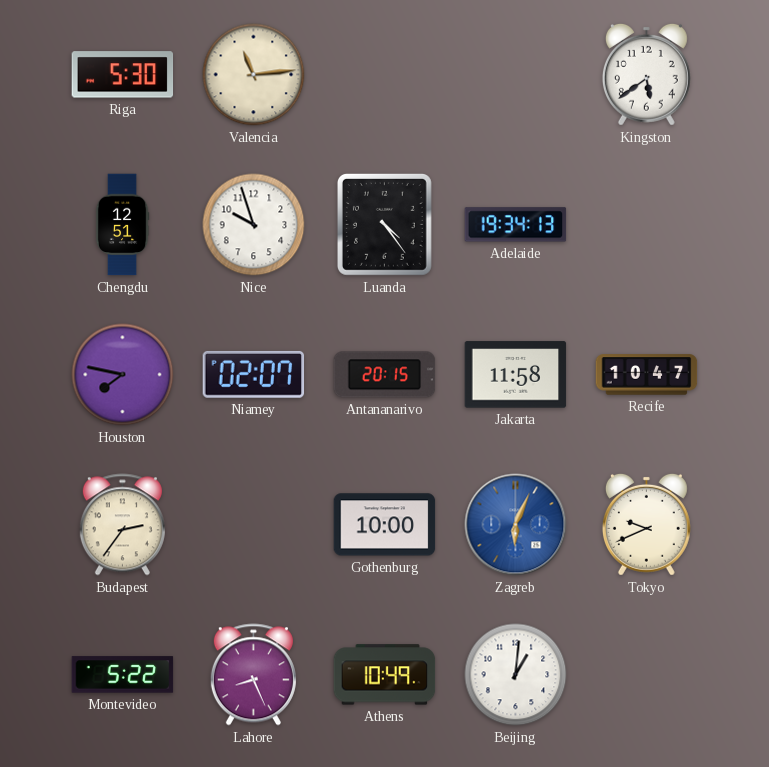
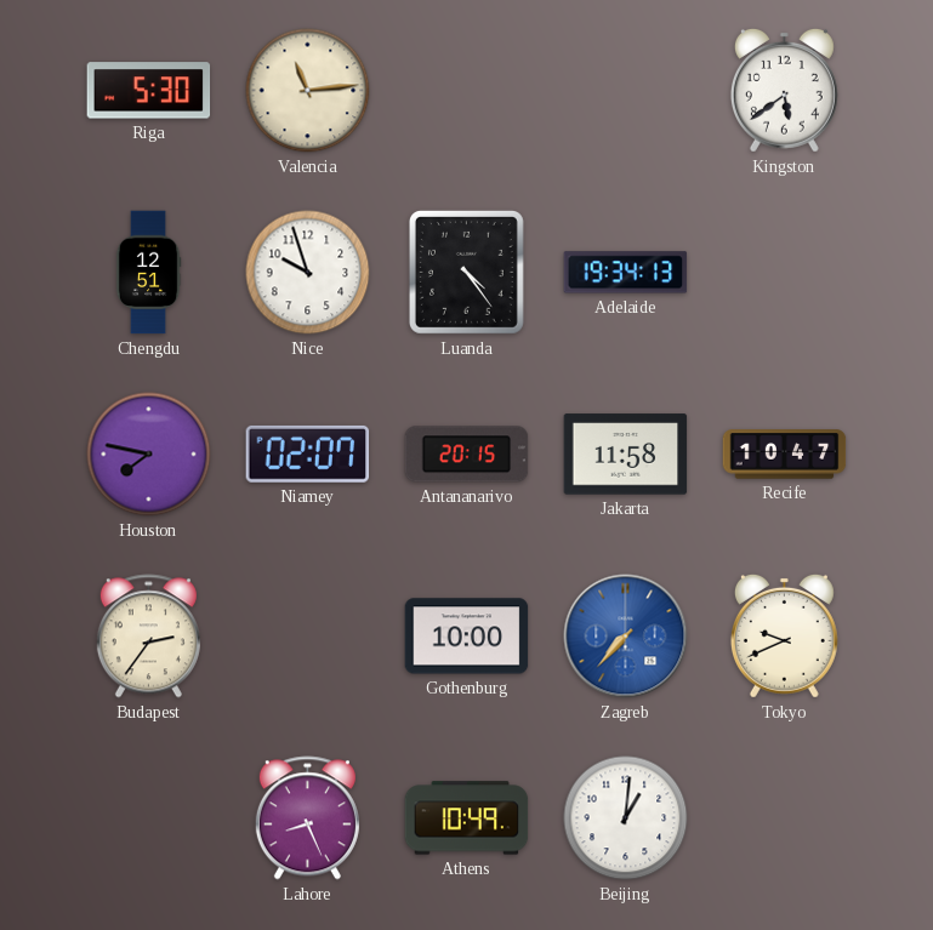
Zagreb: 6:04 -> 7:37
Montevideo: 5:22 -> none
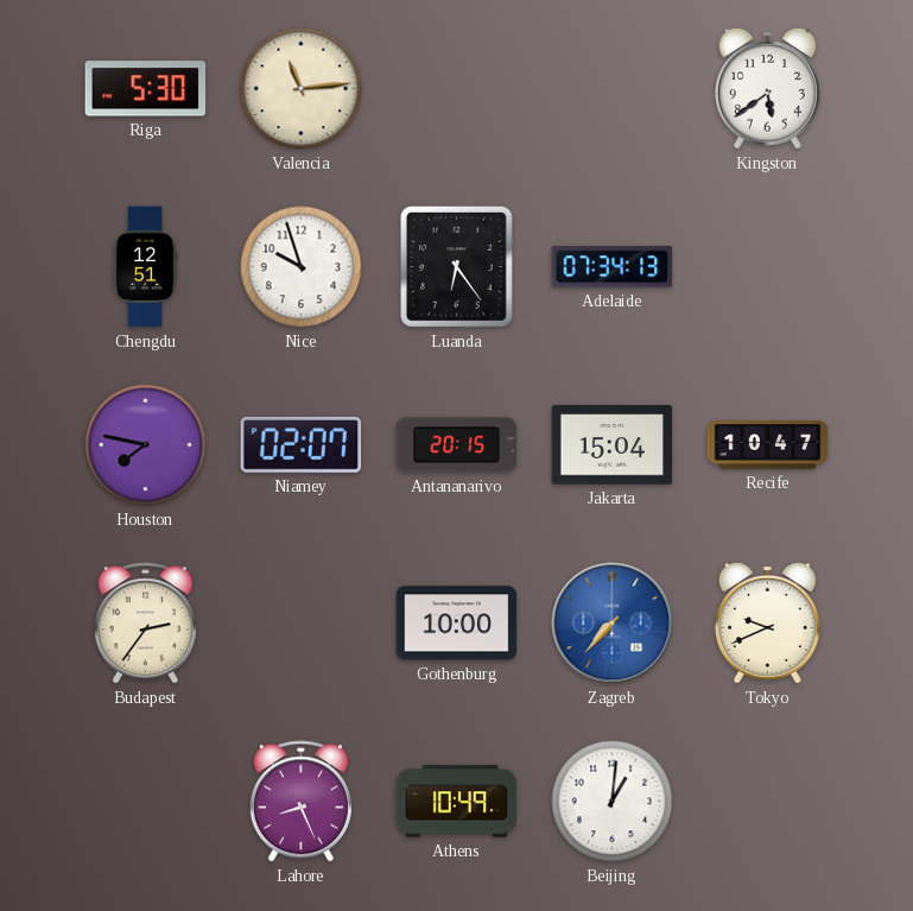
Luanda: 4:24 -> 6:24
Adelaide: 19:34 -> 07:34
Jakarta: 11:58 -> 15:04
